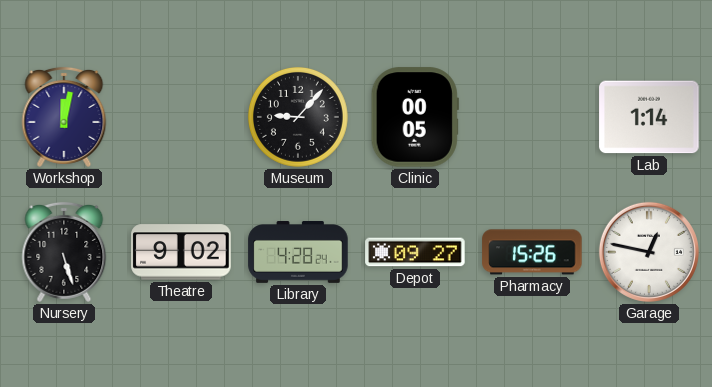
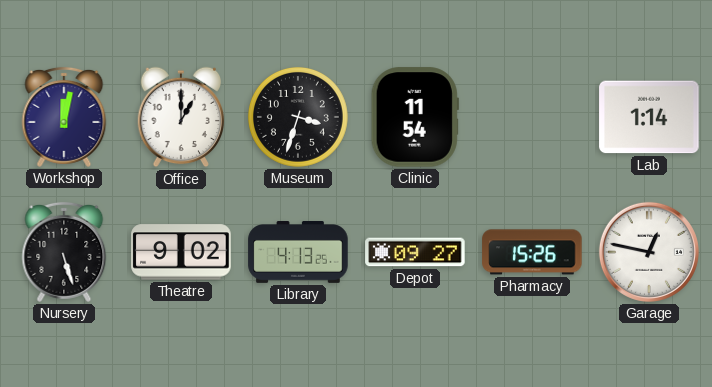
Office: none -> 1:00
Museum: 9:07 -> 3:33
Clinic: 00:05 -> 11:54
Library: 4:28 -> 4:13
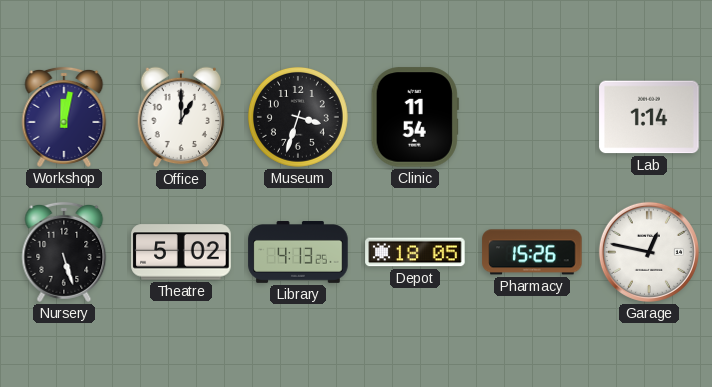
Theatre: 9:02 -> 5:02
Depot: 09:27 -> 18:05
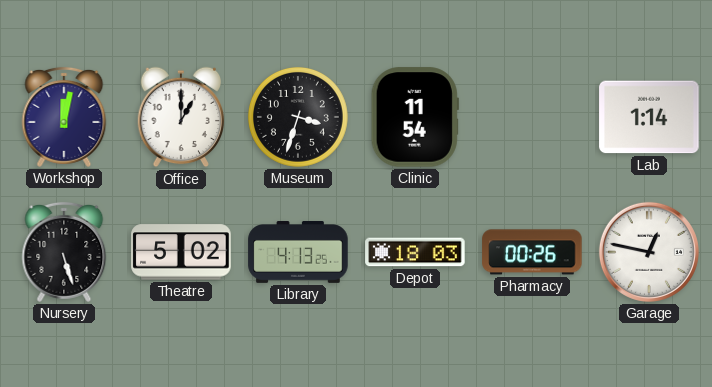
Depot: 18:05 -> 18:03
Pharmacy: 15:26 -> 00:26
